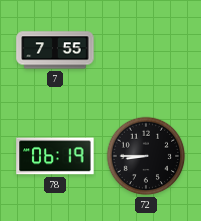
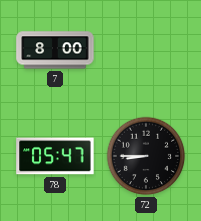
7: 7:55 -> 8:00
78: 06:19 -> 05:47
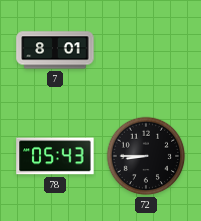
7: 8:00 -> 8:01
78: 05:47 -> 05:43
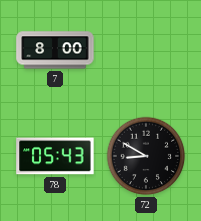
7: 8:01 -> 8:00
72: 8:45 -> 8:50
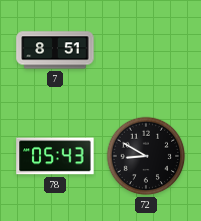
7: 8:00 -> 8:51
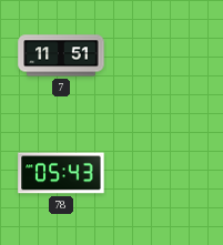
7: 8:51 -> 11:51
72: 8:50 -> none
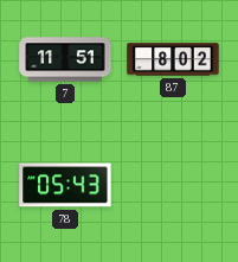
87: none -> 8:02
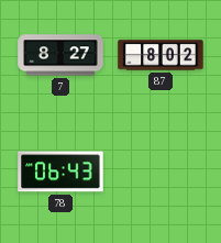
7: 11:51 -> 8:27
78: 05:43 -> 06:43
